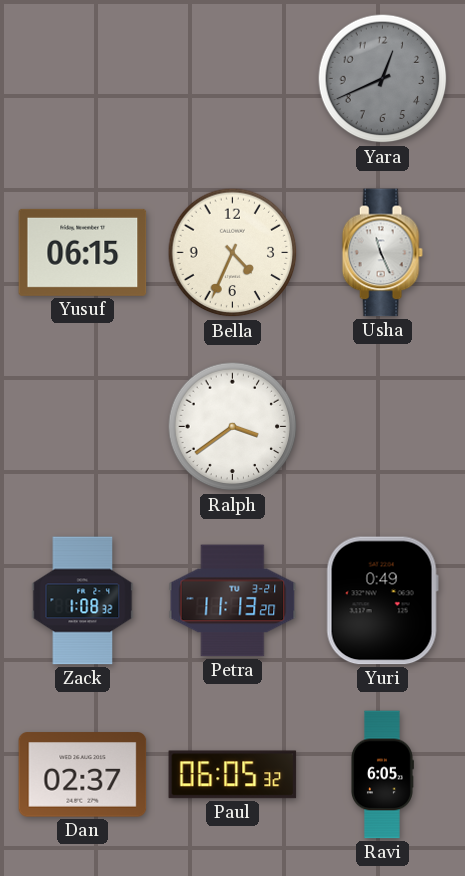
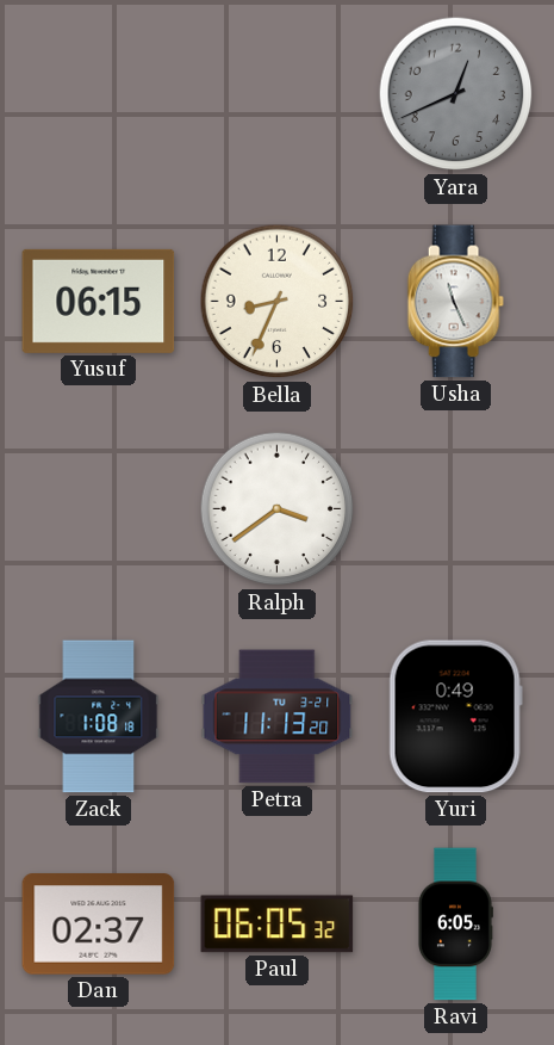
Bella: 4:34 -> 8:34
Zack: 1:08:32 -> 1:08:18
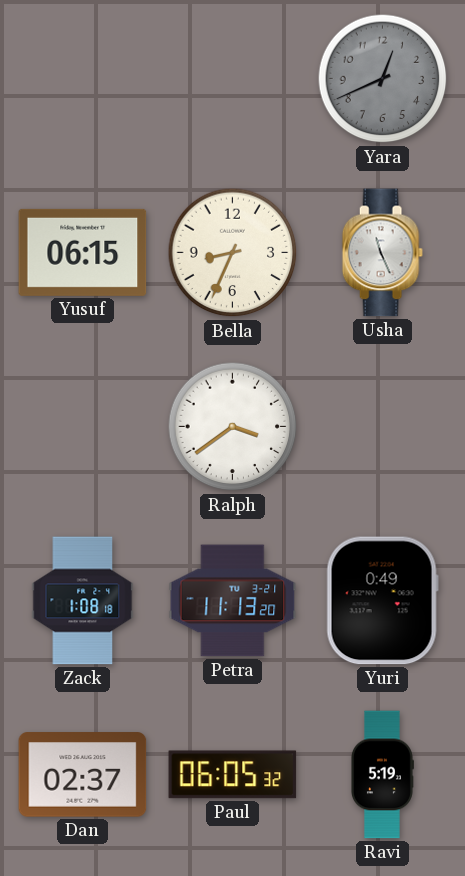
Ravi: 6:05 -> 5:19
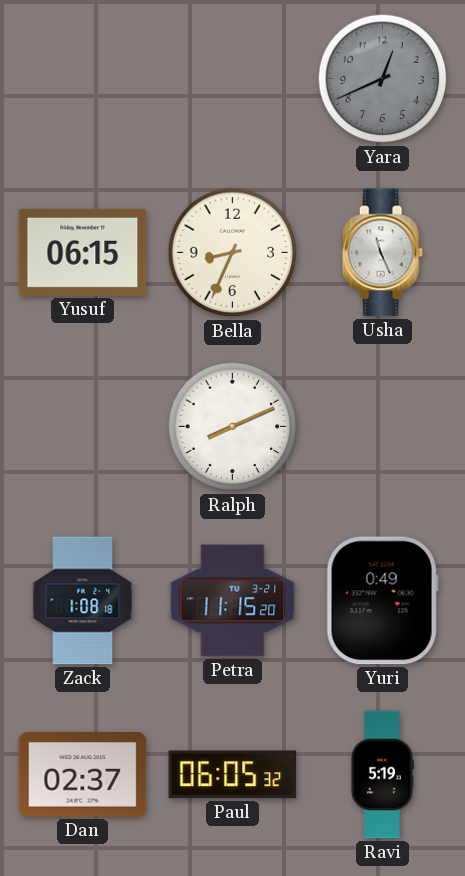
Ralph: 3:39 -> 8:11
Petra: 11:13 -> 11:15
